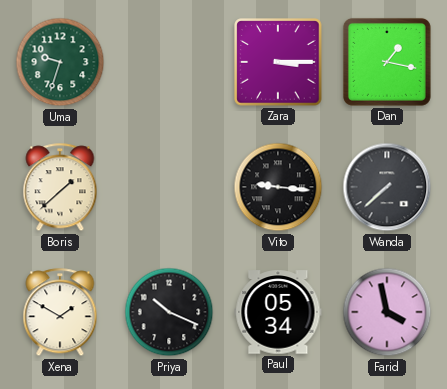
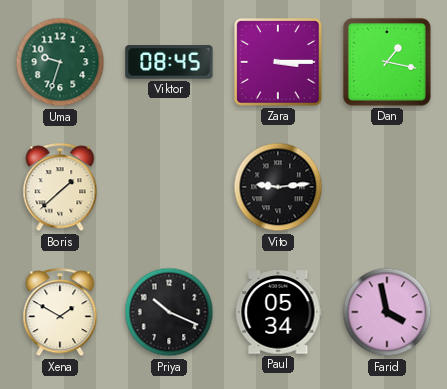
Viktor: none -> 08:45
Vito: 9:16 -> 9:14
Wanda: 7:38 -> none
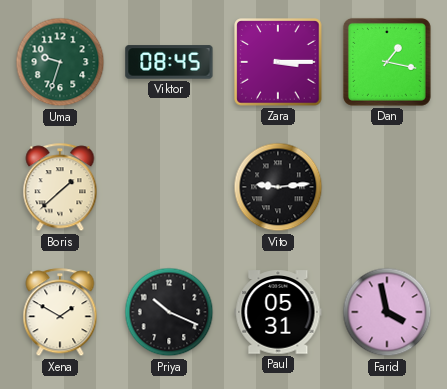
Paul: 05:34 -> 05:31
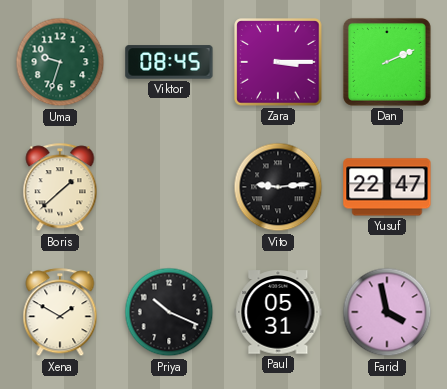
Dan: 1:17 -> 2:11
Yusuf: none -> 22:47
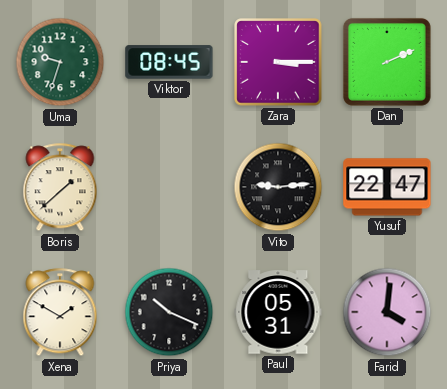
Farid: 3:58 -> 4:01
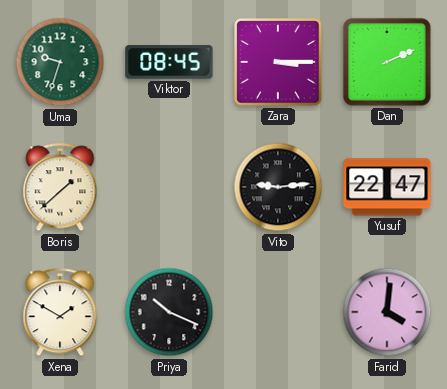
Paul: 05:31 -> none
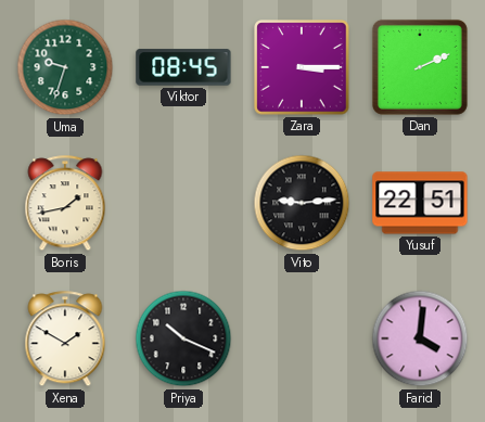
Boris: 1:38 -> 1:43
Yusuf: 22:47 -> 22:51
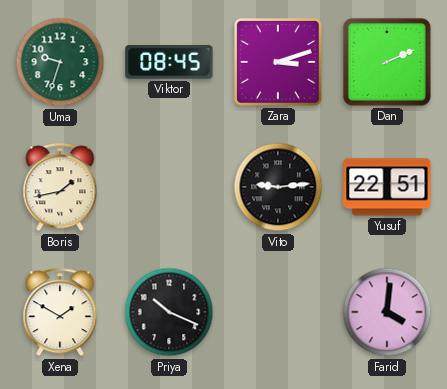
Zara: 3:15 -> 3:12
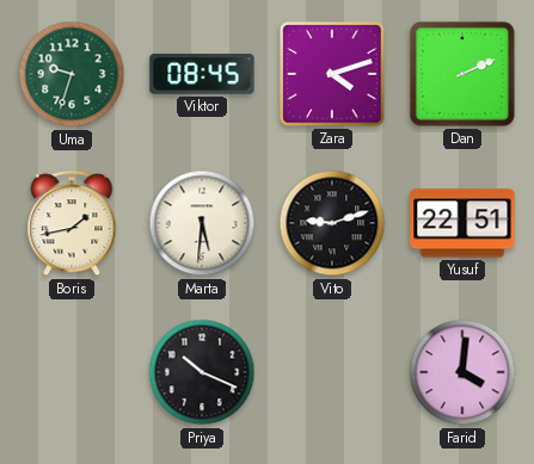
Zara: 3:12 -> 4:12
Marta: none -> 5:31
Vito: 9:14 -> 9:12
Xena: 1:50 -> none
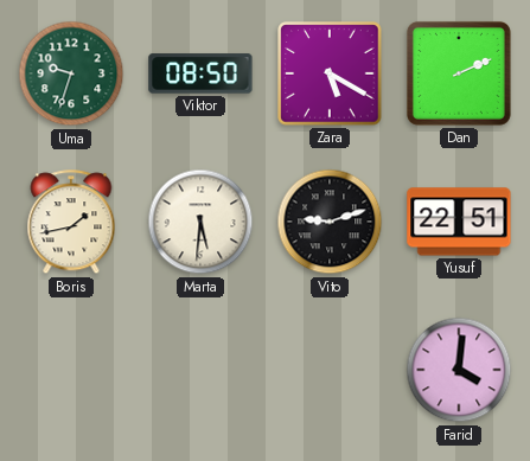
Viktor: 08:45 -> 08:50
Zara: 4:12 -> 5:20
Priya: 10:19 -> none
